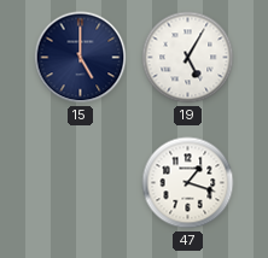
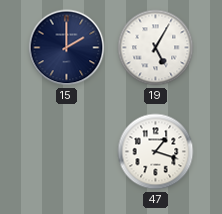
15: 5:00 -> 2:00
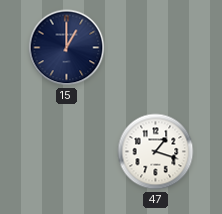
15: 2:00 -> 1:00
19: 5:05 -> none
